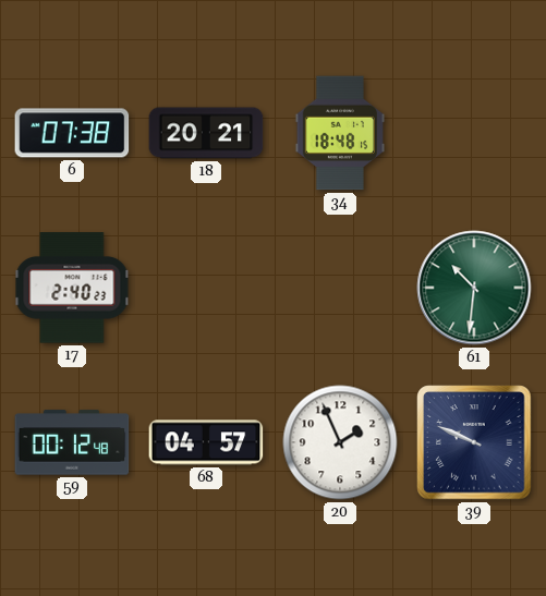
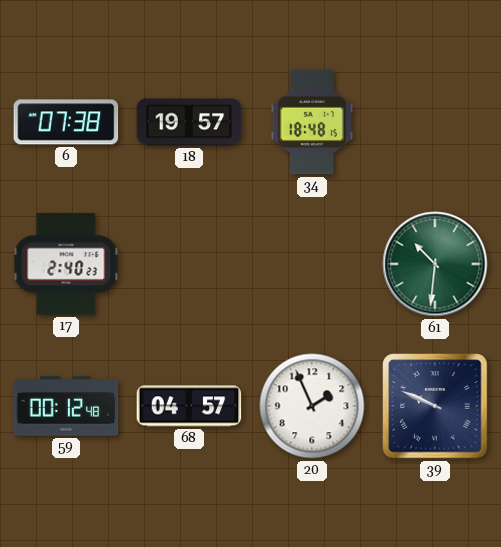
18: 20:21 -> 19:57
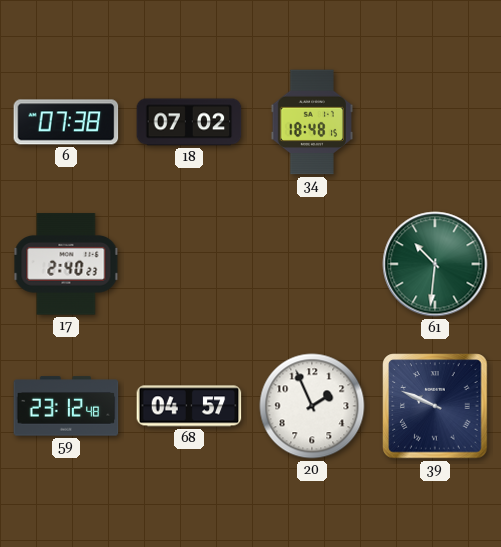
18: 19:57 -> 07:02
59: 00:12 -> 23:12
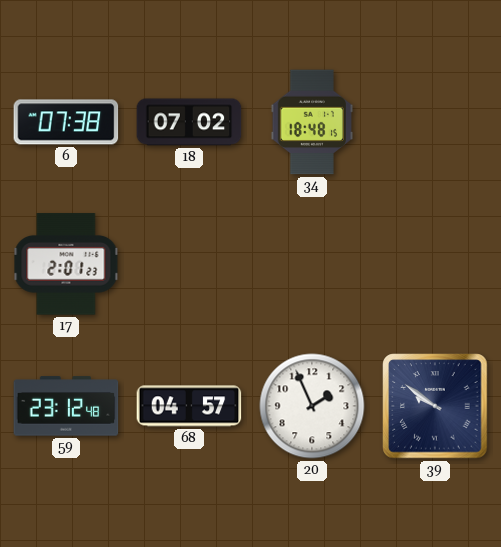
17: 2:40 -> 2:01
61: 10:31 -> none
39: 9:49 -> 9:51
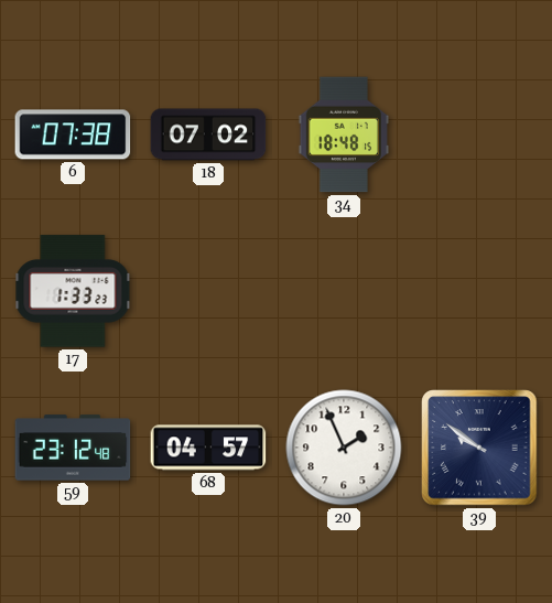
17: 2:01 -> 1:33
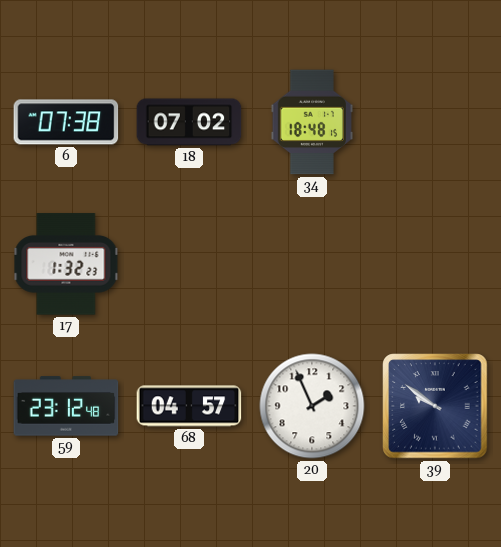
17: 1:33 -> 1:32
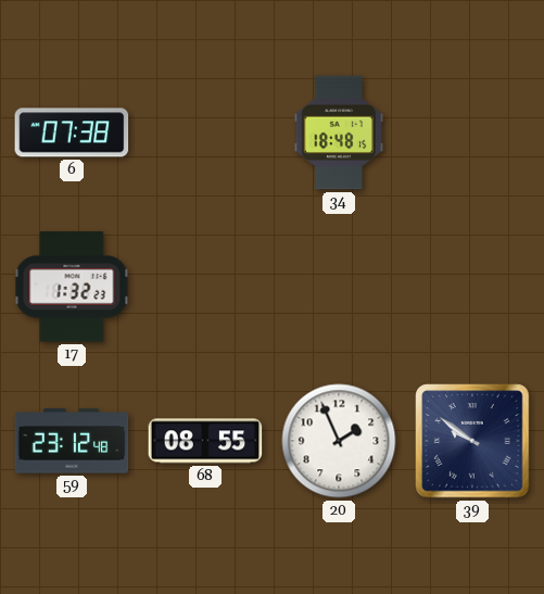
18: 07:02 -> none
68: 04:57 -> 08:55
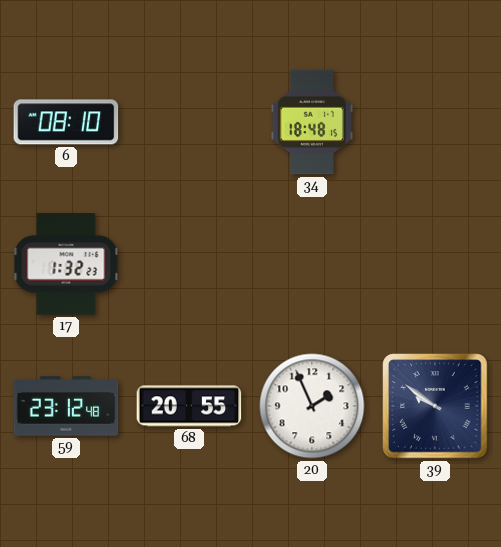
6: 07:38 -> 08:10
68: 08:55 -> 20:55
